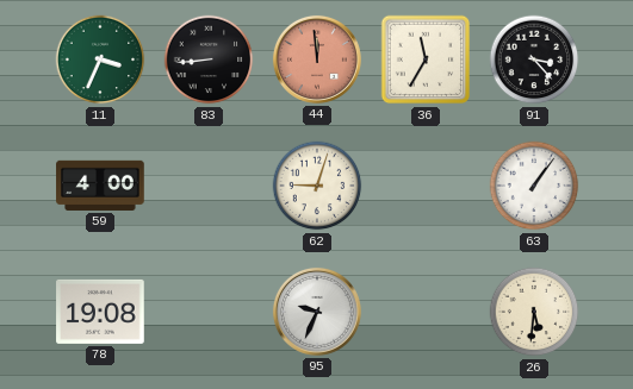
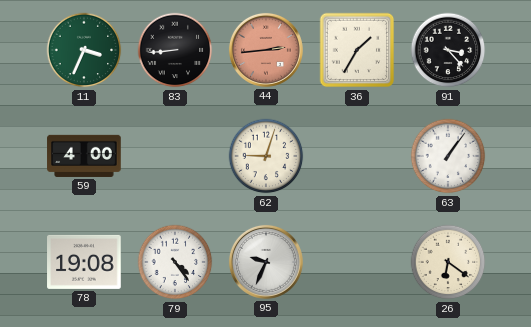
44: 11:59 -> 2:44
36: 11:35 -> 1:35
79: none -> 4:24
26: 5:31 -> 6:21
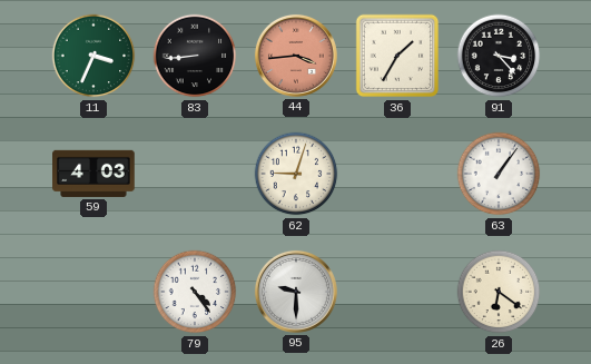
44: 2:44 -> 3:44
59: 4:00 -> 4:03
78: 19:08 -> none
95: 9:34 -> 9:30
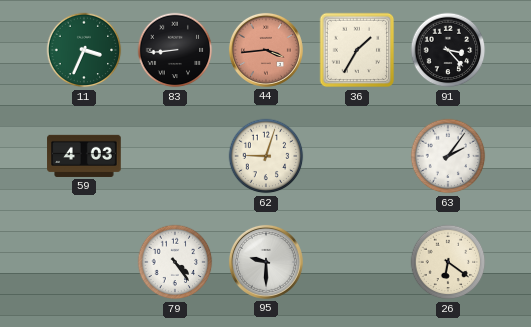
63: 1:06 -> 2:06
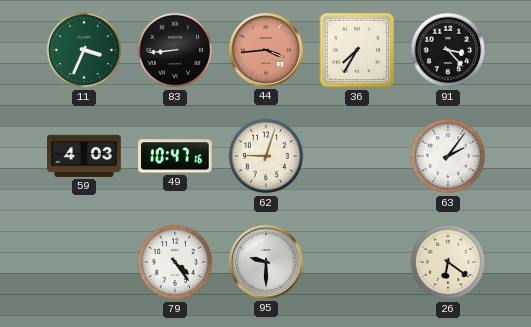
36: 1:35 -> 7:35
49: none -> 10:47
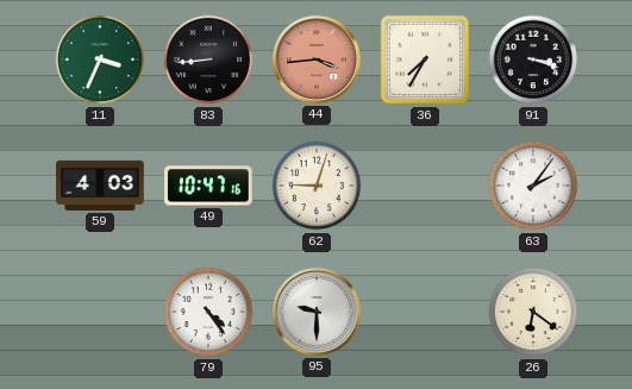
91: 3:23 -> 3:18
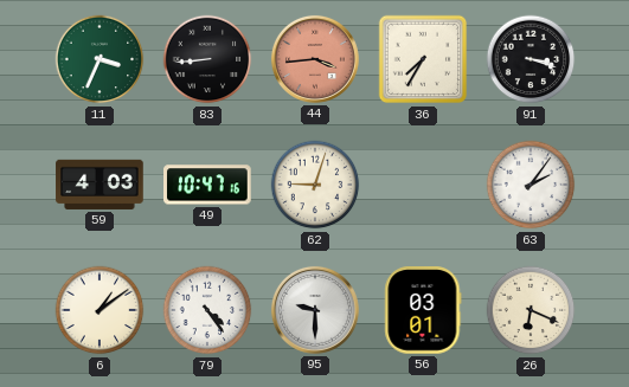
6: none -> 1:09
56: none -> 03:01
26: 6:21 -> 6:19
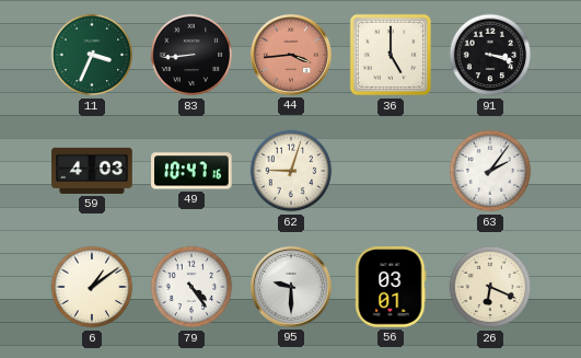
36: 7:35 -> 5:00
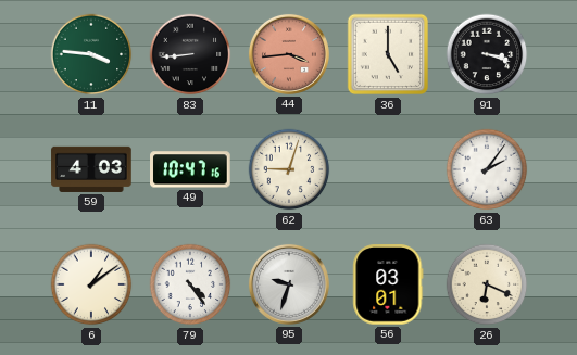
11: 3:34 -> 3:46
95: 9:30 -> 9:33
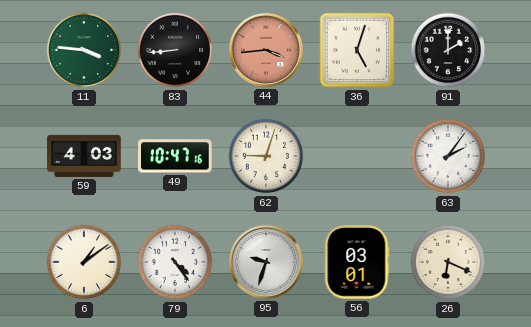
36: 5:00 -> 5:03
91: 3:18 -> 2:00
